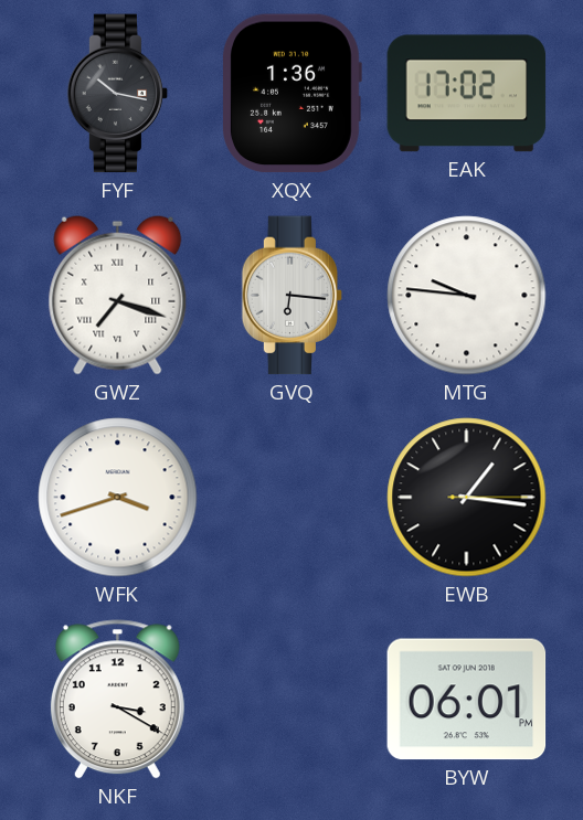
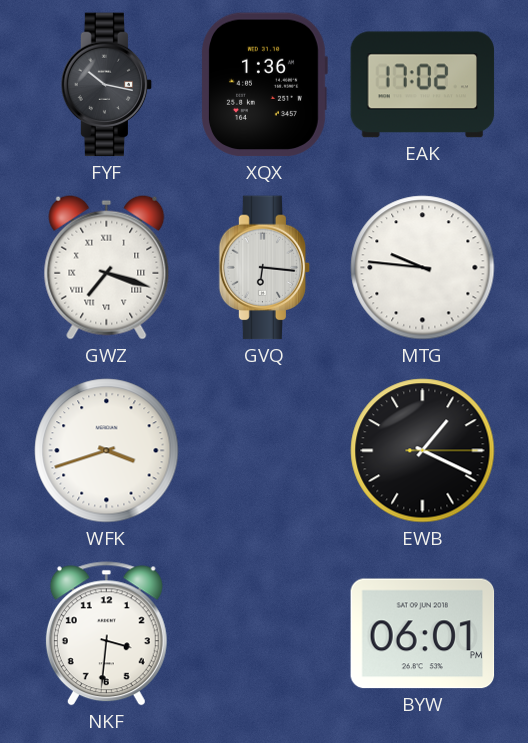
EWB: 1:16 -> 1:19
NKF: 3:20 -> 3:31
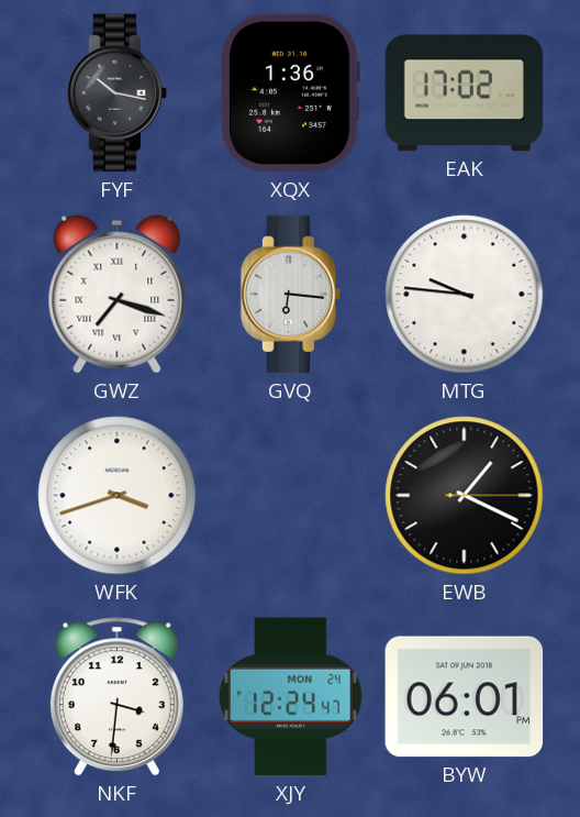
XJY: none -> 12:24
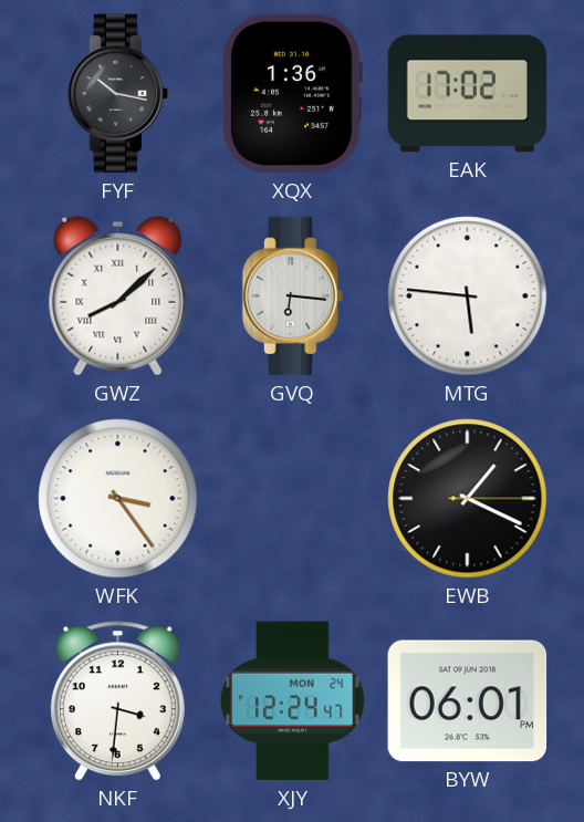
GWZ: 7:18 -> 8:08
MTG: 9:46 -> 5:46
WFK: 3:42 -> 3:24
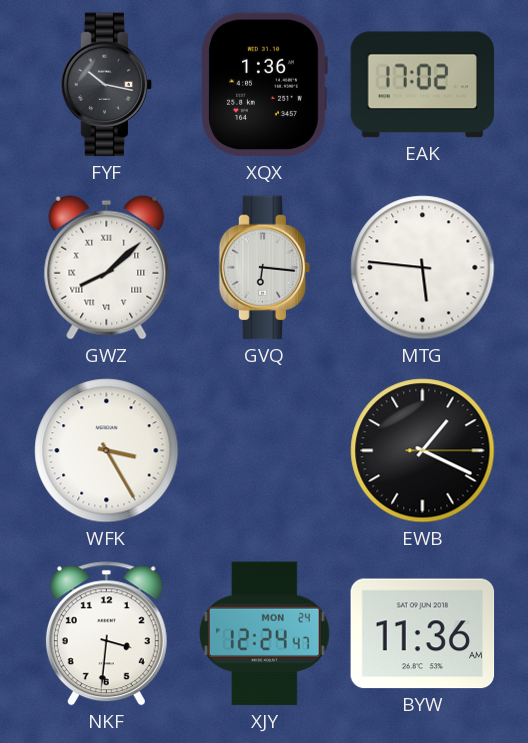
WFK: 3:24 -> 3:25
BYW: 06:01 -> 11:36
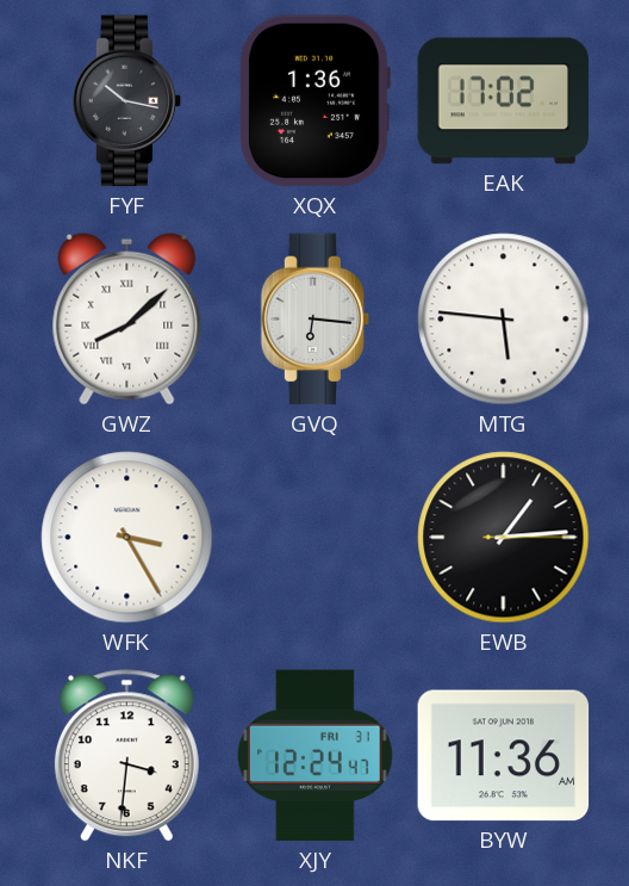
EWB: 1:19 -> 1:14
XJY date: MON 24 -> FRI 31
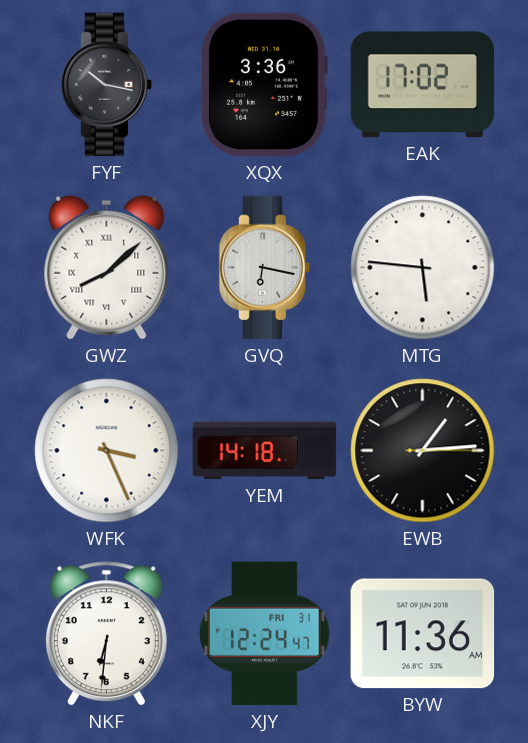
XQX: 1:36 -> 3:36
GVQ: 6:16 -> 6:17
WFK: 3:25 -> 3:26
YEM: none -> 14:18
NKF: 3:31 -> 6:31
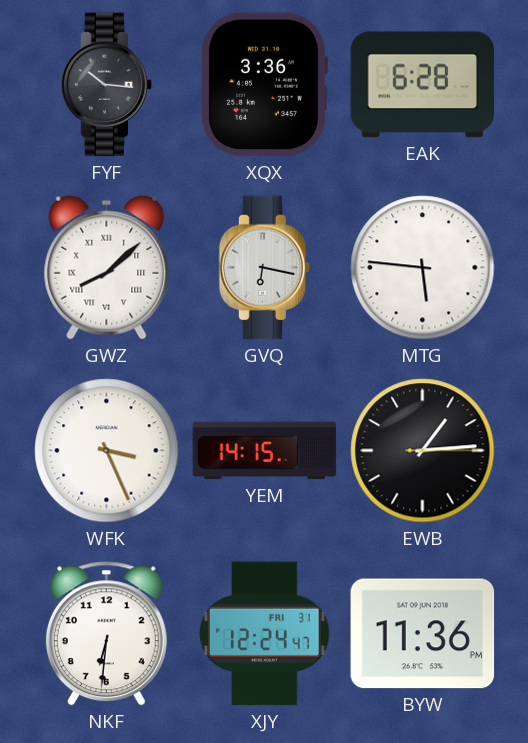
FYF: 10:17 -> 10:16
EAK: 17:02 -> 6:28
YEM: 14:18 -> 14:15
BYW: 11:36 AM -> 11:36 PM
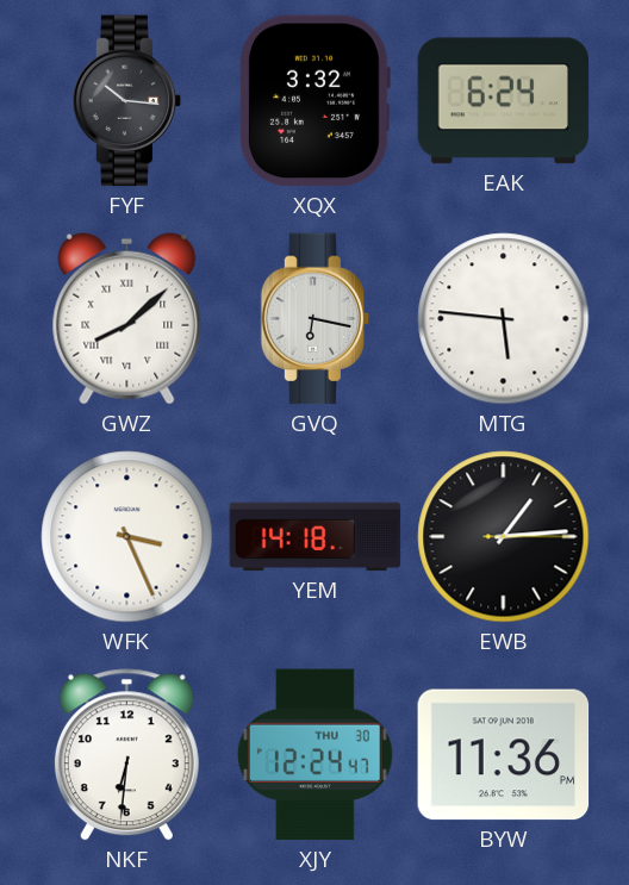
XQX: 3:36 -> 3:32
EAK: 6:28 -> 6:24
YEM: 14:15 -> 14:18
XJY date: FRI 31 -> THU 30
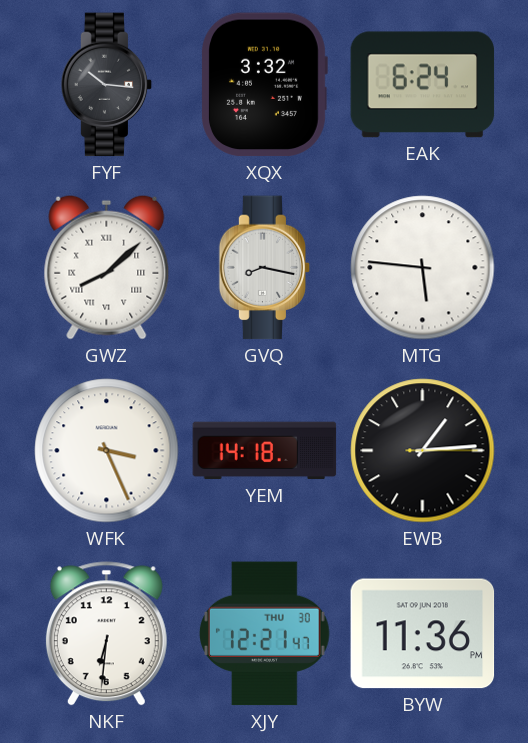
GVQ: 6:17 -> 8:17
XJY: 12:24 -> 12:21
